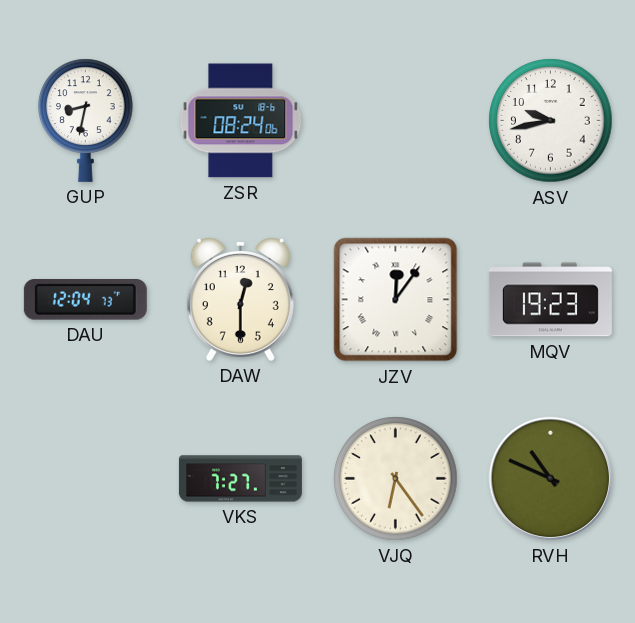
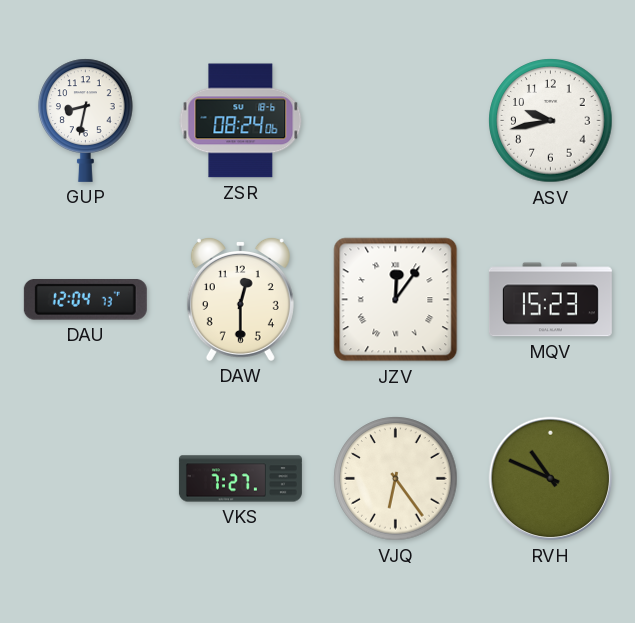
MQV: 19:23 -> 15:23
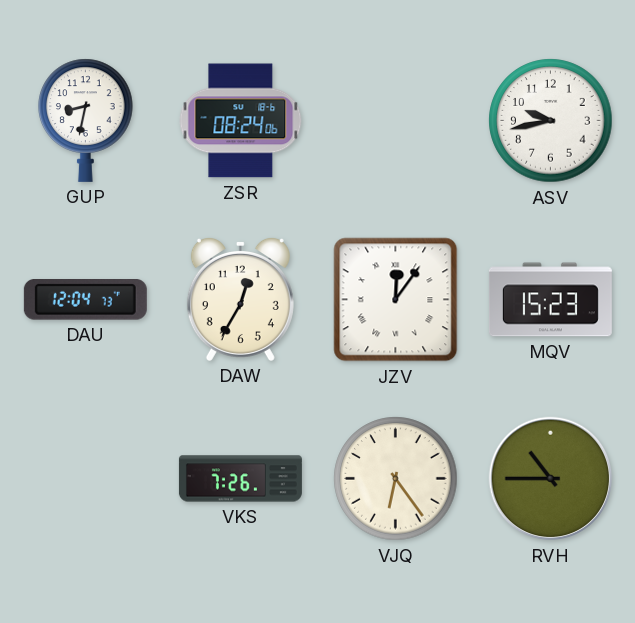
DAW: 12:30 -> 12:35
VKS: 7:27 -> 7:26
RVH: 10:49 -> 10:45
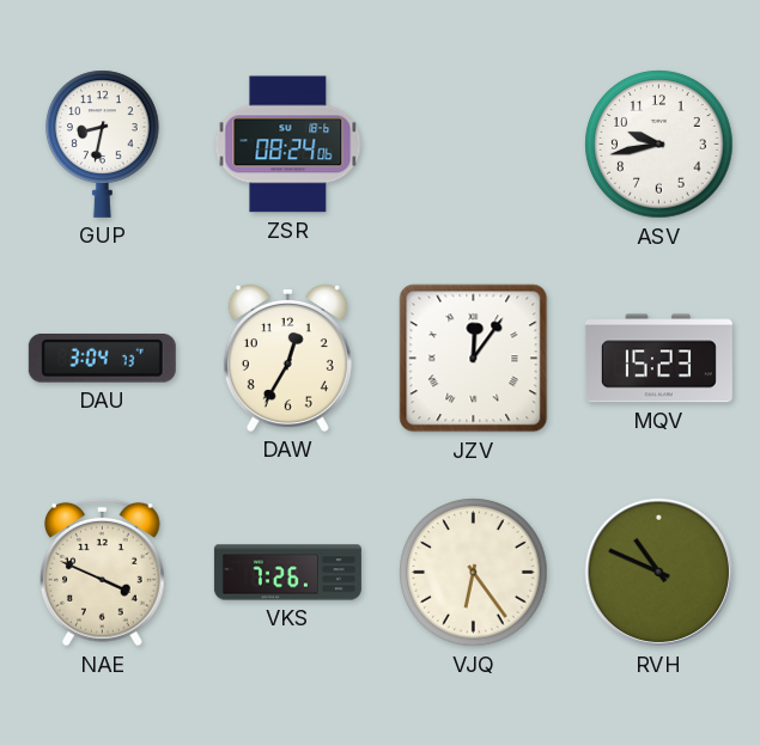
DAU: 12:04 -> 3:04
NAE: none -> 3:49
RVH: 10:45 -> 10:49
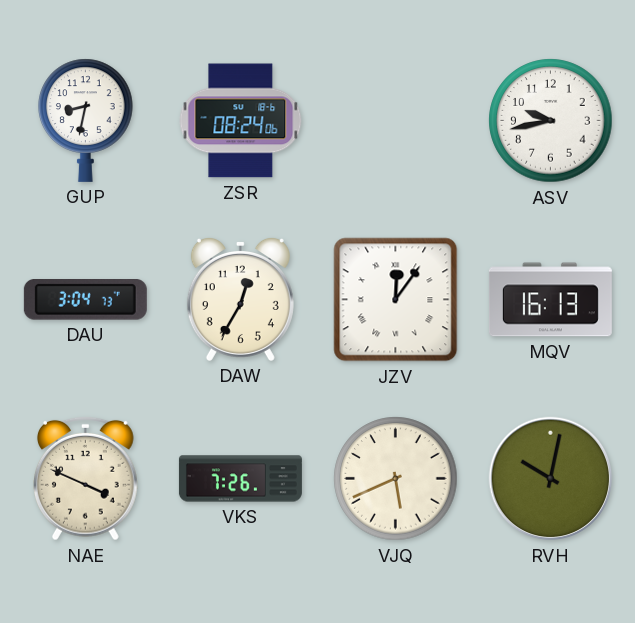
MQV: 15:23 -> 16:13
VJQ: 6:24 -> 5:41
RVH: 10:49 -> 10:02
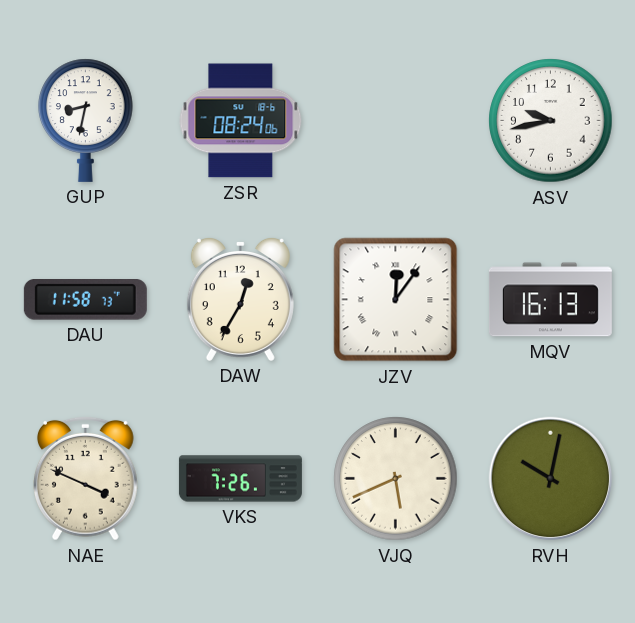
DAU: 3:04 -> 11:58
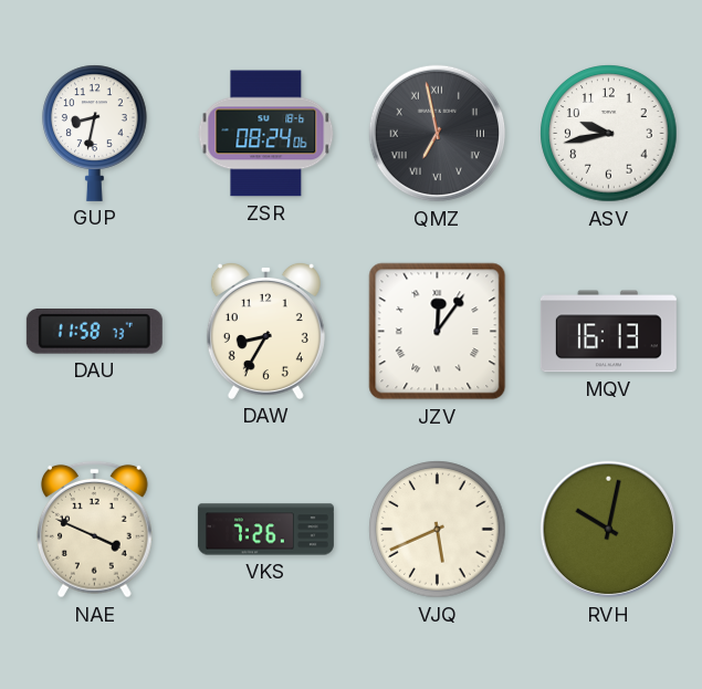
QMZ: none -> 6:58
DAW: 12:35 -> 8:35
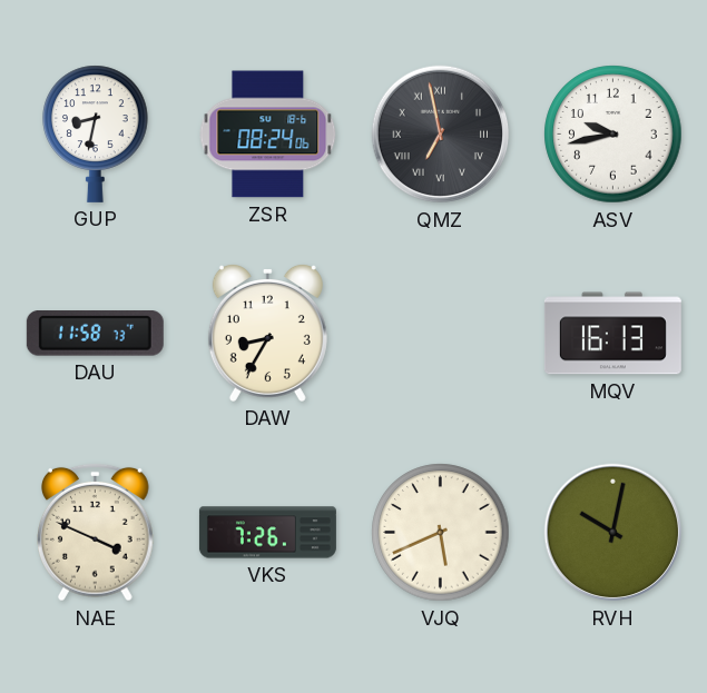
JZV: 12:06 -> none
